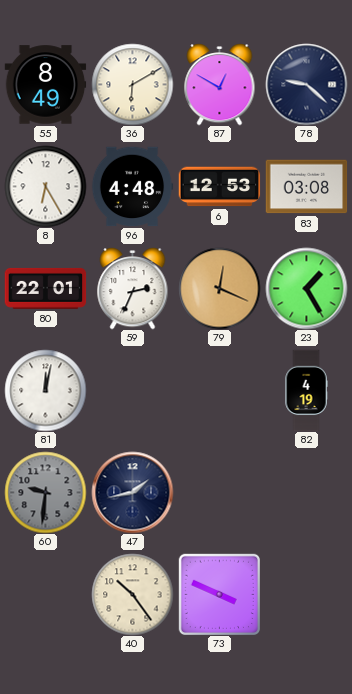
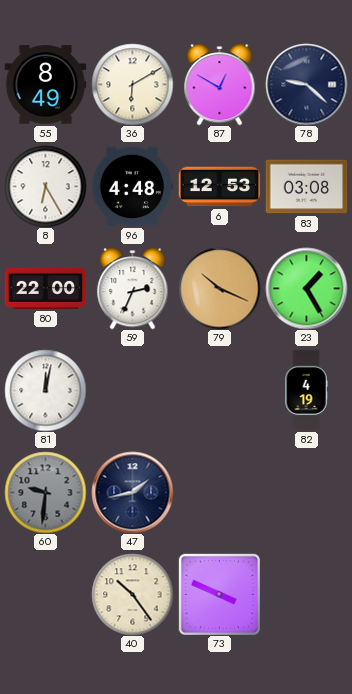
80: 22:01 -> 22:00
79: 12:19 -> 10:19
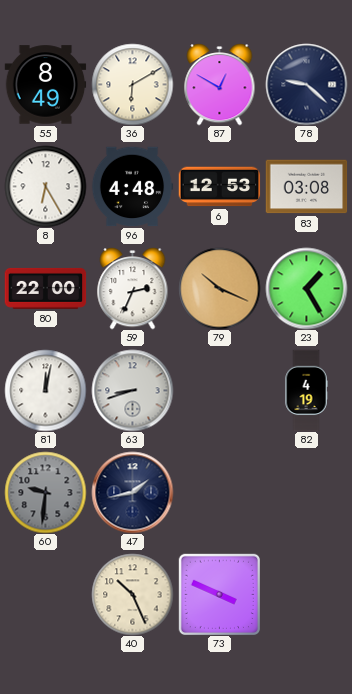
63: none -> 8:42
40: 10:24 -> 10:26
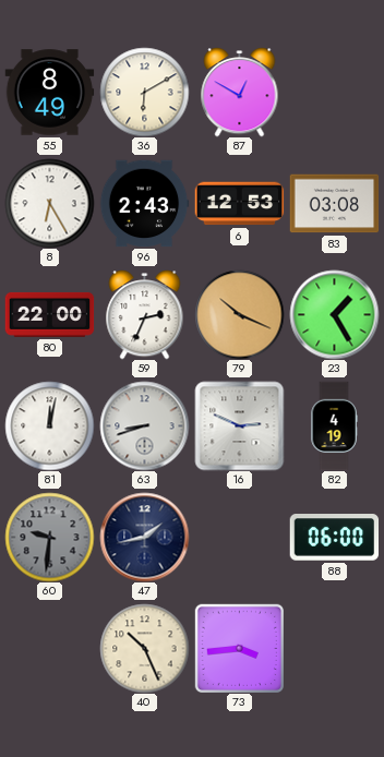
78: 9:22 -> none
96: 4:48 -> 2:43
16: none -> 2:49
88: none -> 06:00
73: 3:49 -> 3:44
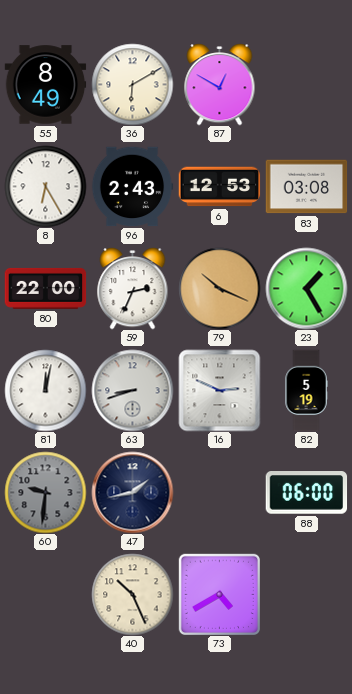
82: 4:19 -> 5:19
73: 3:44 -> 4:40
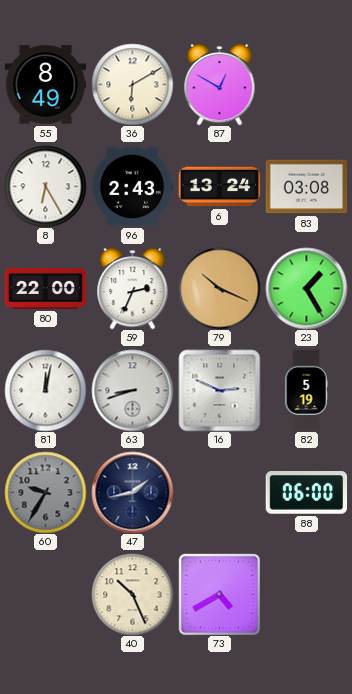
6: 12:53 -> 13:24
60: 9:31 -> 9:35
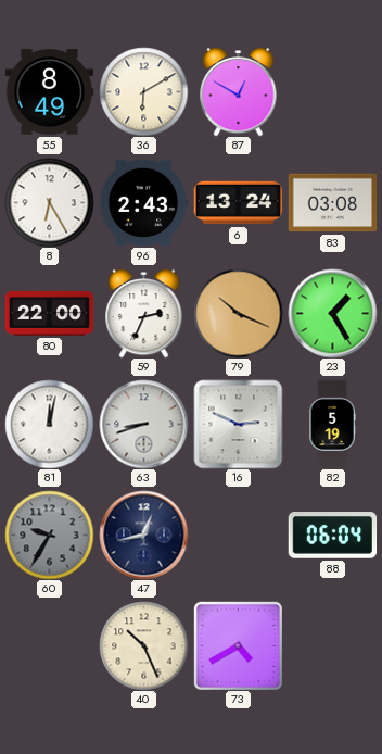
47: 1:43 -> 12:43
88: 06:00 -> 06:04
